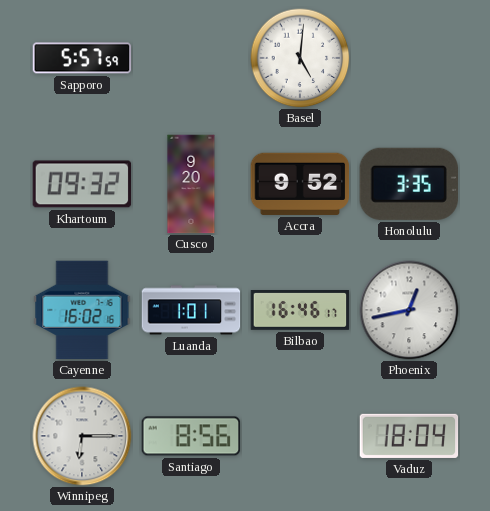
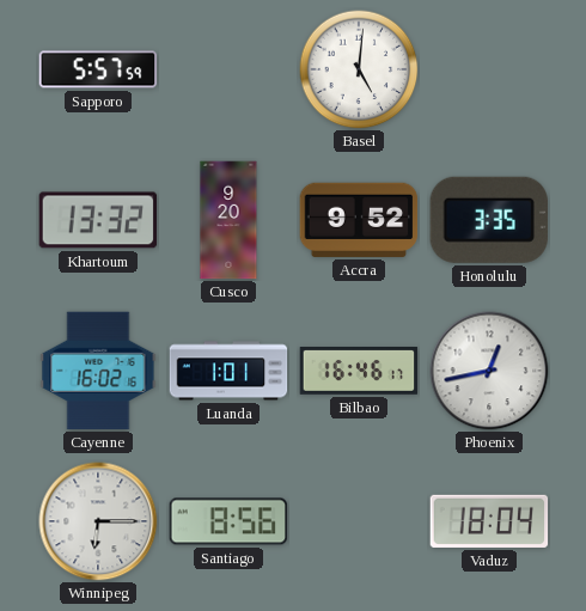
Khartoum: 09:32 -> 13:32
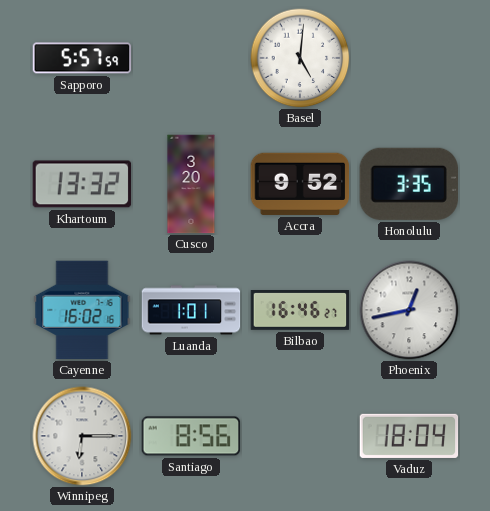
Cusco: 9:20 -> 3:20
Bilbao: 16:46:17 -> 16:46:27
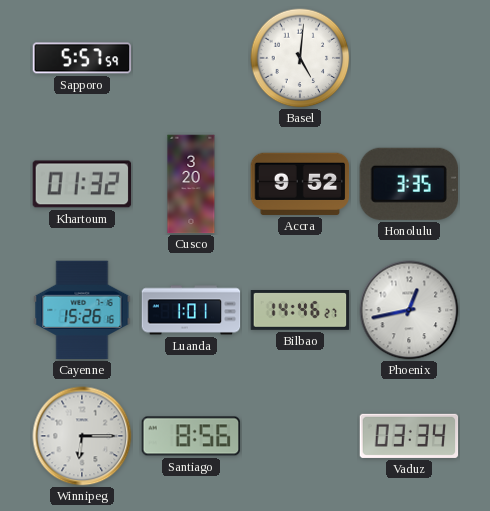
Khartoum: 13:32 -> 01:32
Cayenne: 16:02 -> 15:26
Bilbao: 16:46 -> 14:46
Vaduz: 18:04 -> 03:34
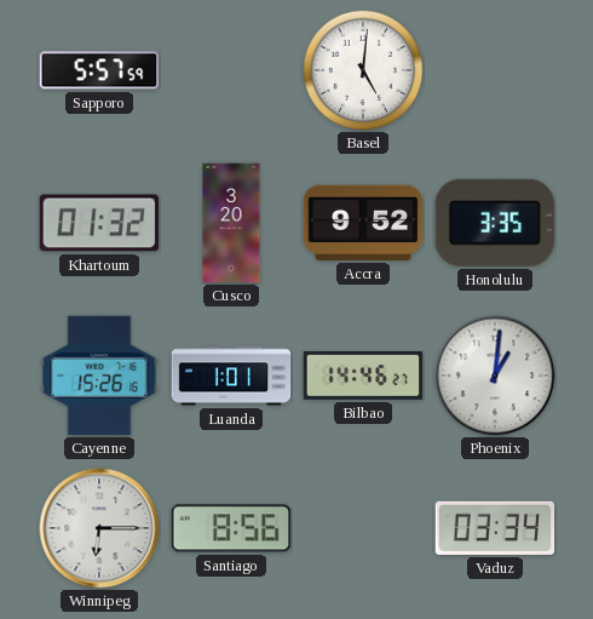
Phoenix: 12:43 -> 1:01
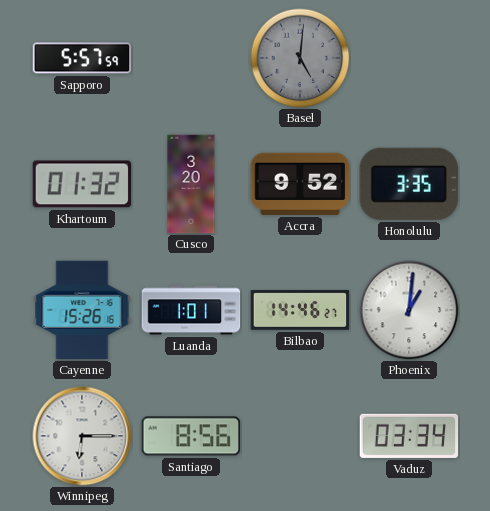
Basel dial: white -> grey
